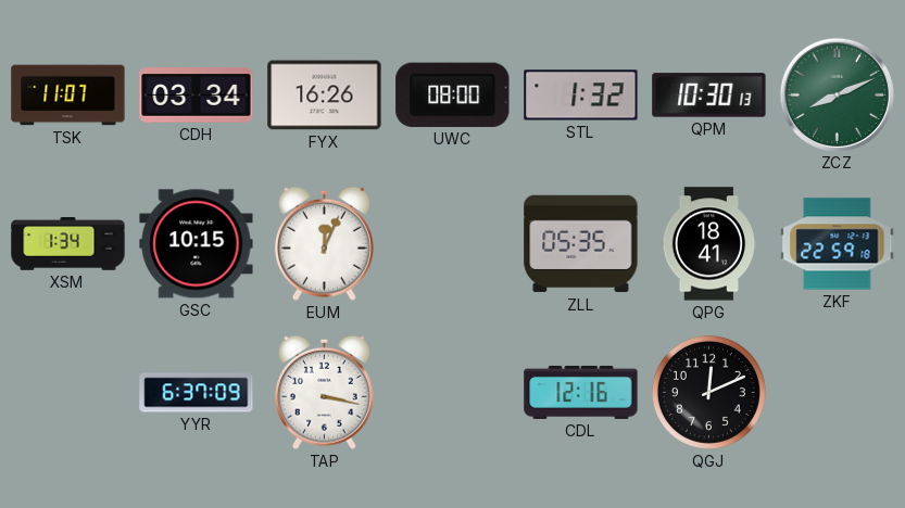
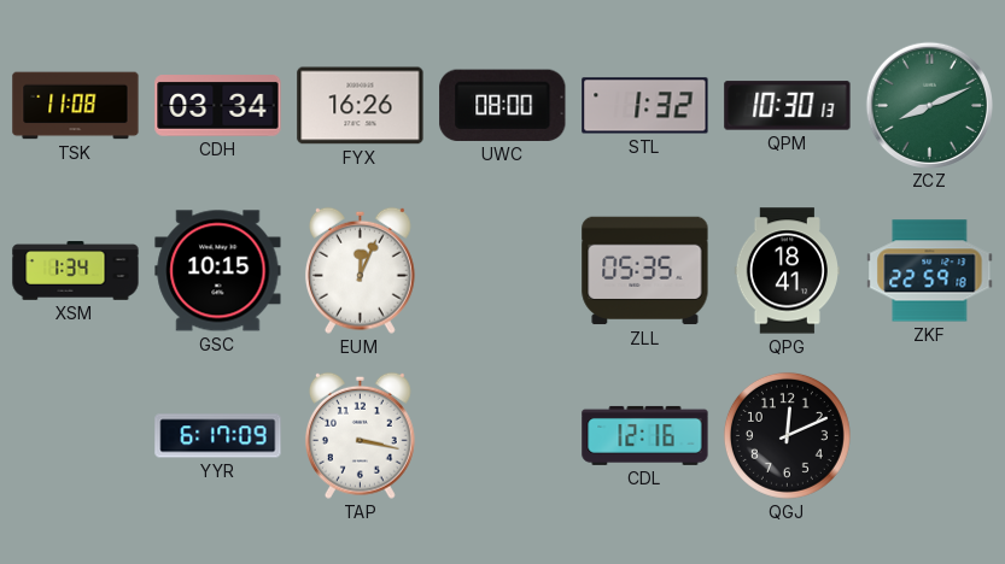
TSK: 11:07 -> 11:08
YYR: 6:37 -> 6:17
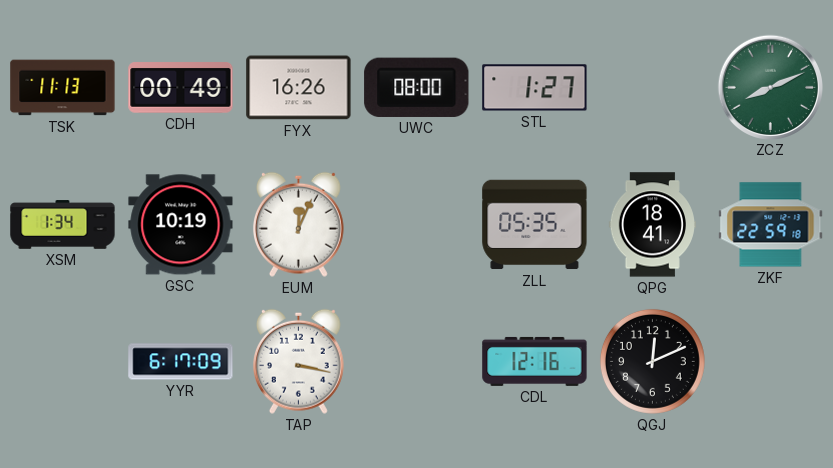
TSK: 11:08 -> 11:13
CDH: 03:34 -> 00:49
STL: 1:32 -> 1:27
QPM: 10:30 -> none
GSC: 10:15 -> 10:19
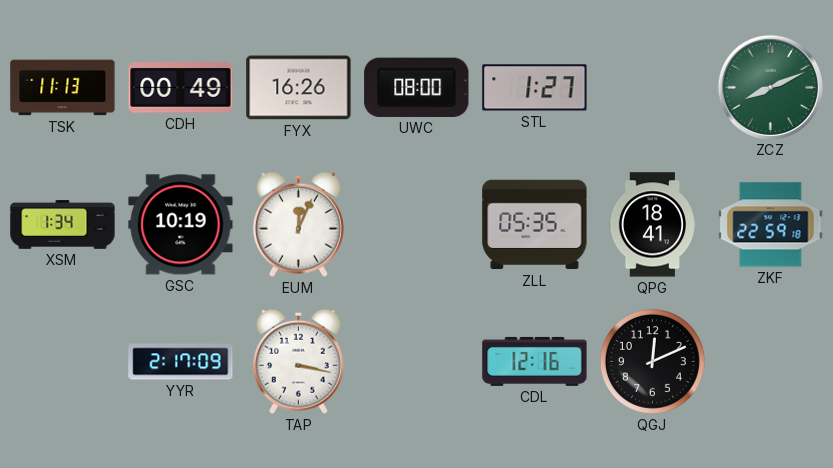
YYR: 6:17 -> 2:17
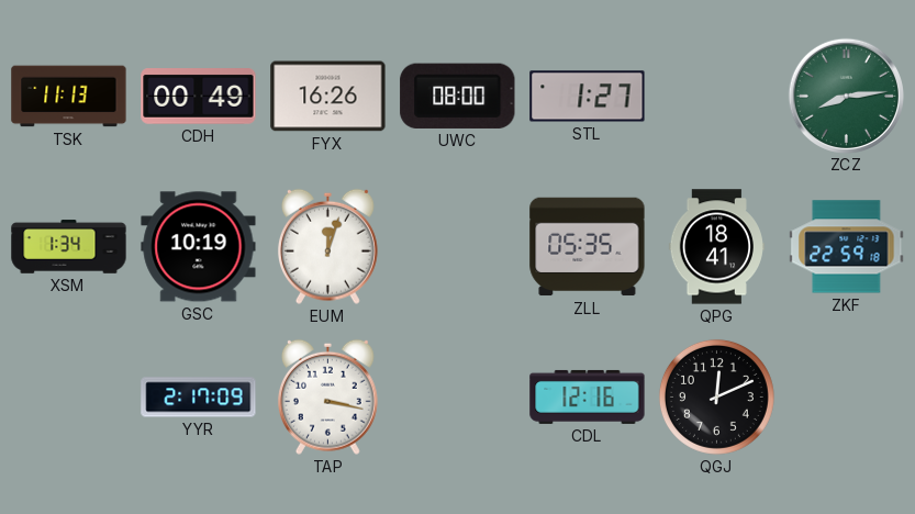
ZCZ: 8:11 -> 8:14
EUM: 12:04 -> 12:03
